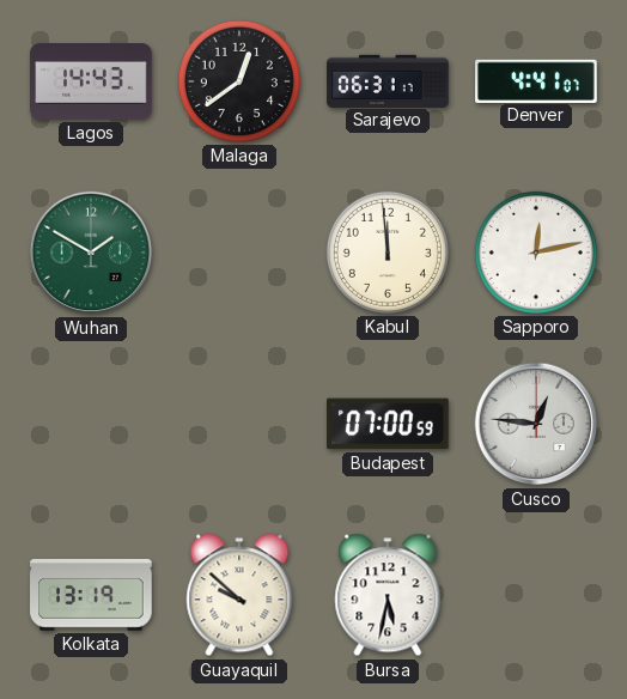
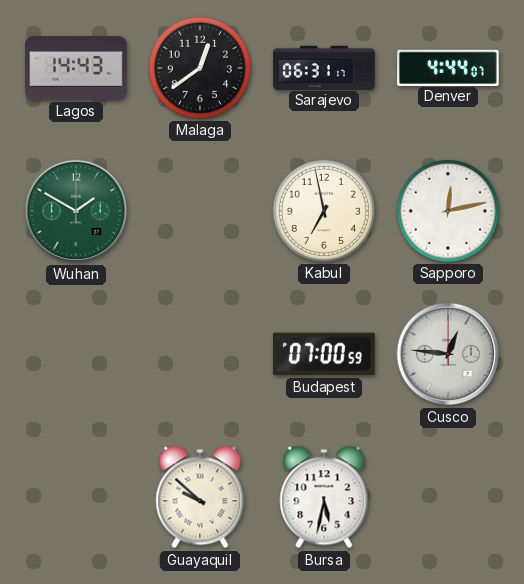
Denver: 4:41 -> 4:44
Kabul: 11:59 -> 6:58
Kolkata: 13:19 -> none
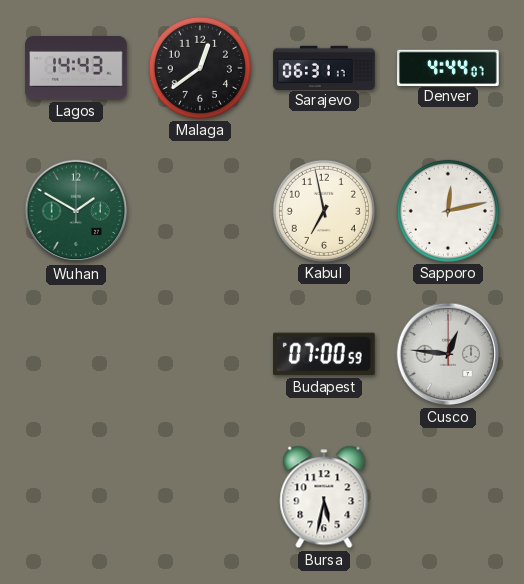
Guayaquil: 9:52 -> none
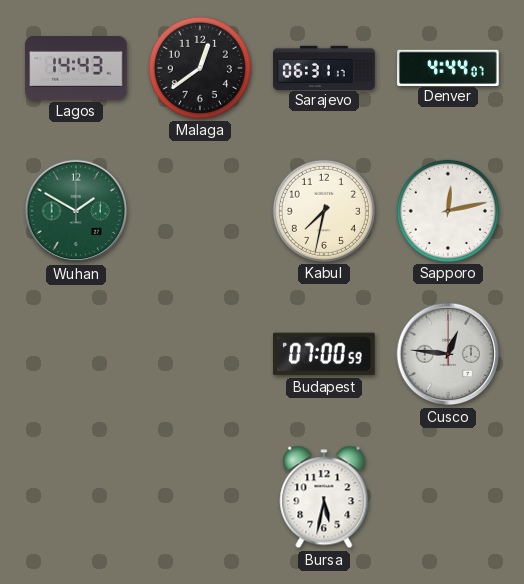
Kabul: 6:58 -> 7:32
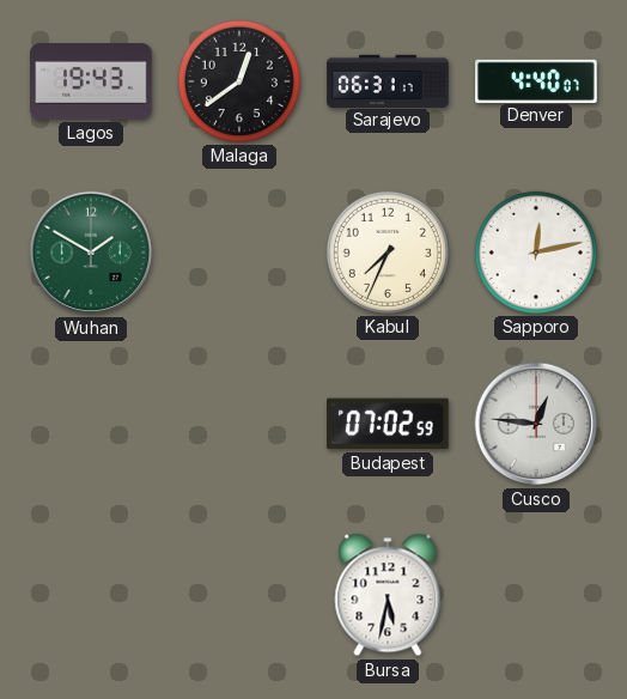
Lagos: 14:43 -> 19:43
Denver: 4:44 -> 4:40
Kabul: 7:32 -> 7:34
Budapest: 07:00 -> 07:02
